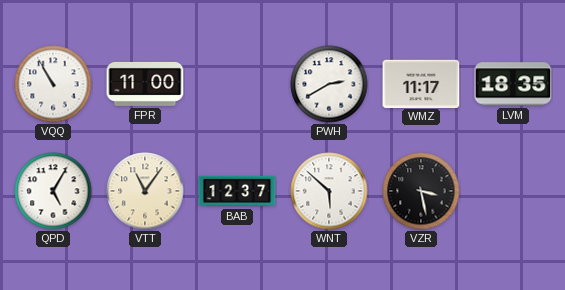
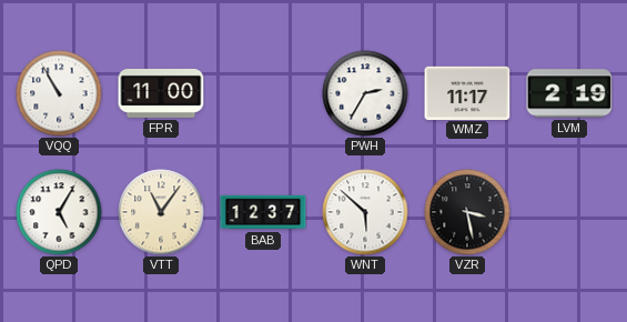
PWH: 2:40 -> 2:35
LVM: 18:35 -> 2:19
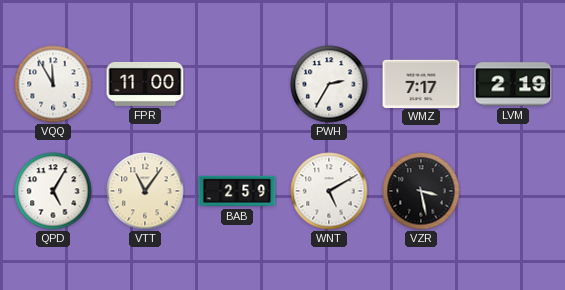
VQQ: 10:55 -> 11:55
WMZ: 11:17 -> 7:17
BAB: 12:37 -> 2:59
WNT: 5:52 -> 5:10
